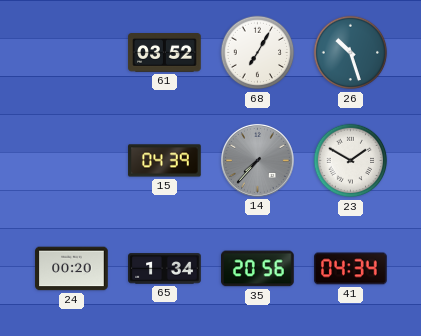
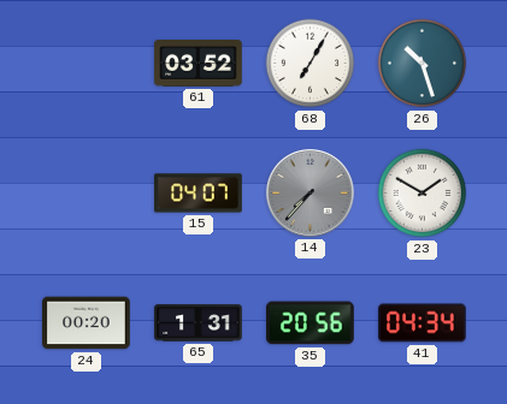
15: 04:39 -> 04:07
65: 1:34 -> 1:31
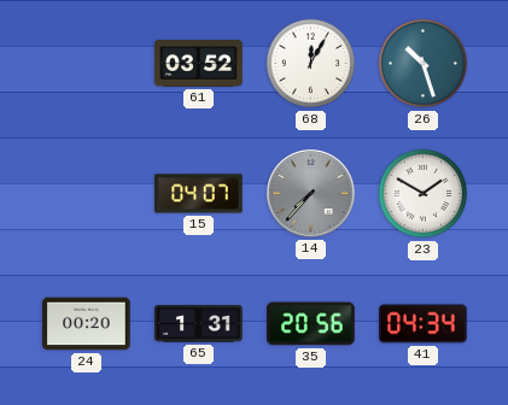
68: 7:05 -> 12:05
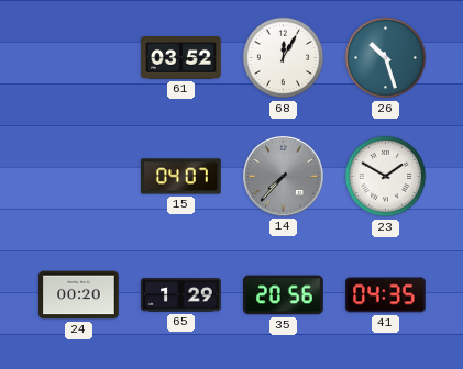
65: 1:31 -> 1:29
41: 04:34 -> 04:35
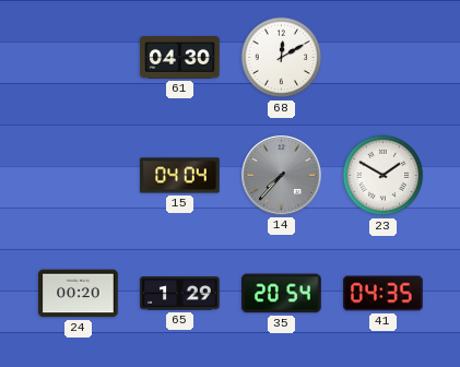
61: 03:52 -> 04:30
68: 12:05 -> 12:10
26: 10:27 -> none
15: 04:07 -> 04:04
35: 20:56 -> 20:54
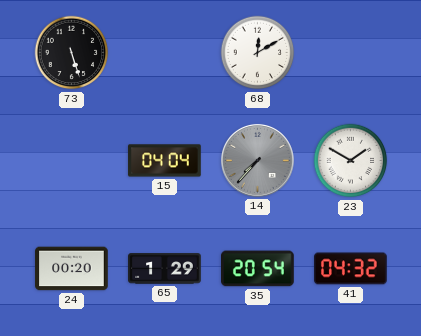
73: none -> 5:27
61: 04:30 -> none
41: 04:35 -> 04:32
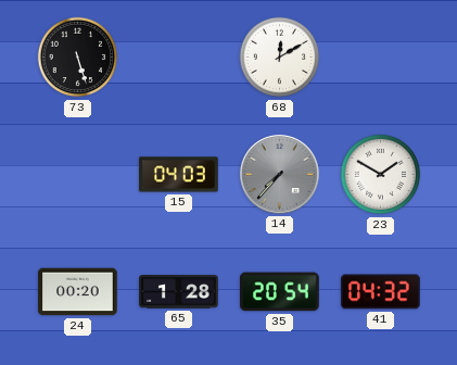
15: 04:04 -> 04:03
65: 1:29 -> 1:28
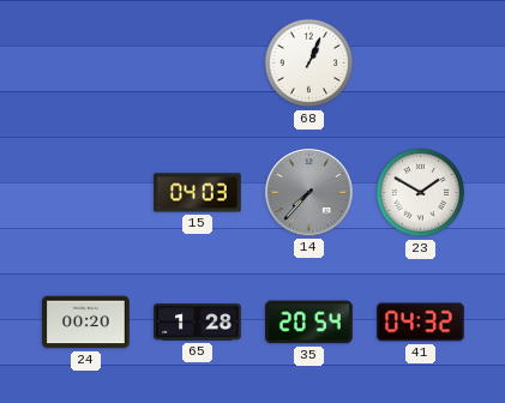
73: 5:27 -> none
68: 12:10 -> 1:04
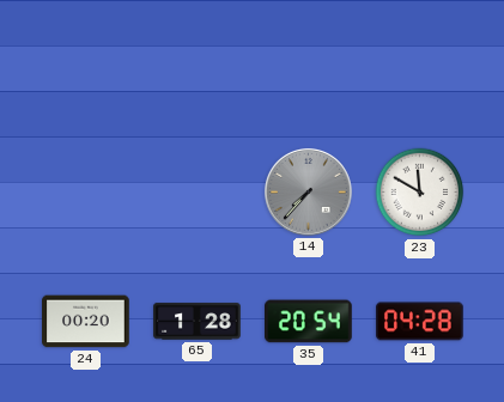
68: 1:04 -> none
15: 04:03 -> none
23: 1:50 -> 11:50
41: 04:32 -> 04:28
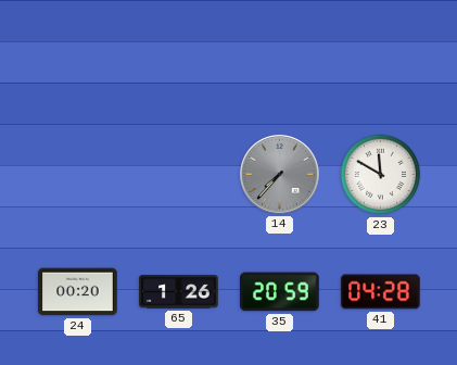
65: 1:28 -> 1:26
35: 20:54 -> 20:59
